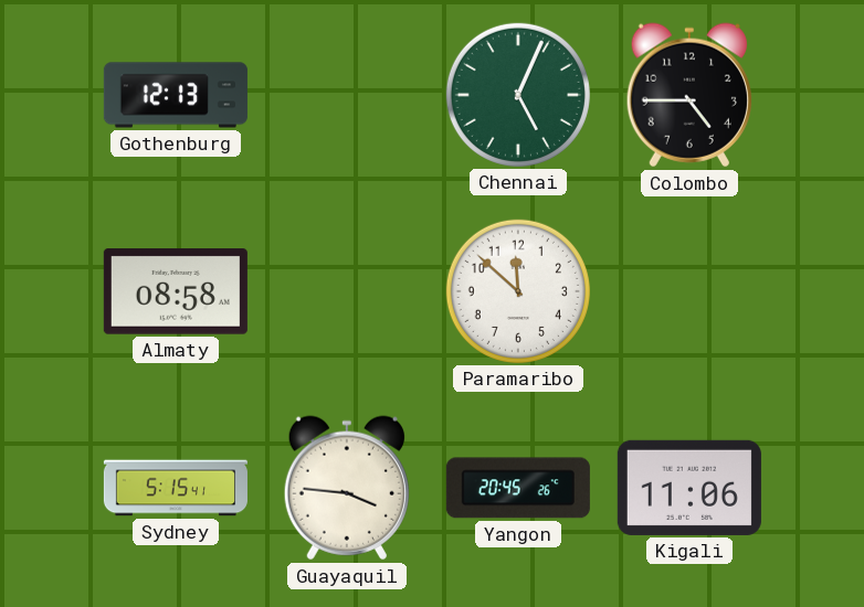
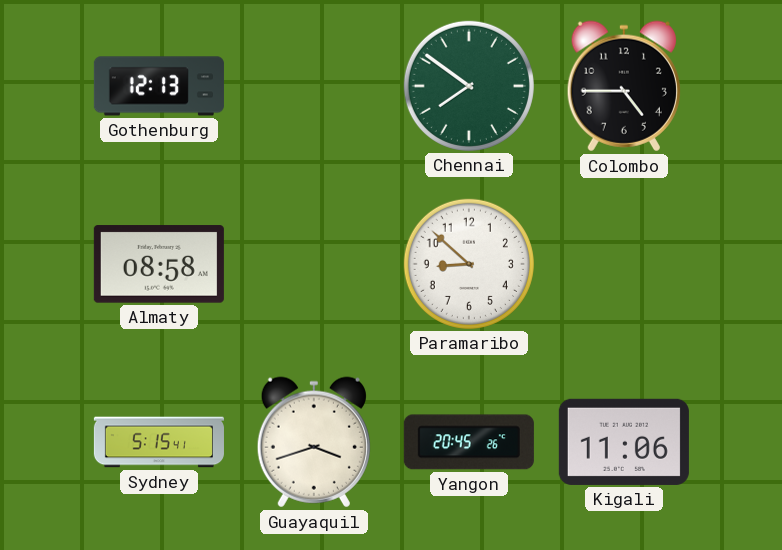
Chennai: 5:04 -> 7:51
Paramaribo: 11:52 -> 8:52
Guayaquil: 3:46 -> 3:42
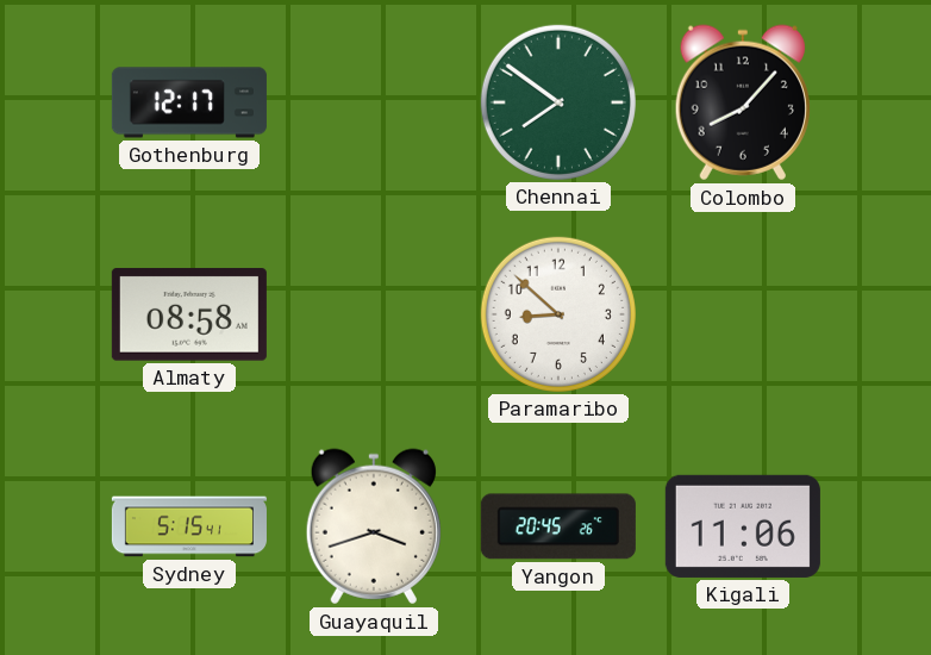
Gothenburg: 12:13 -> 12:17
Colombo: 4:45 -> 8:07
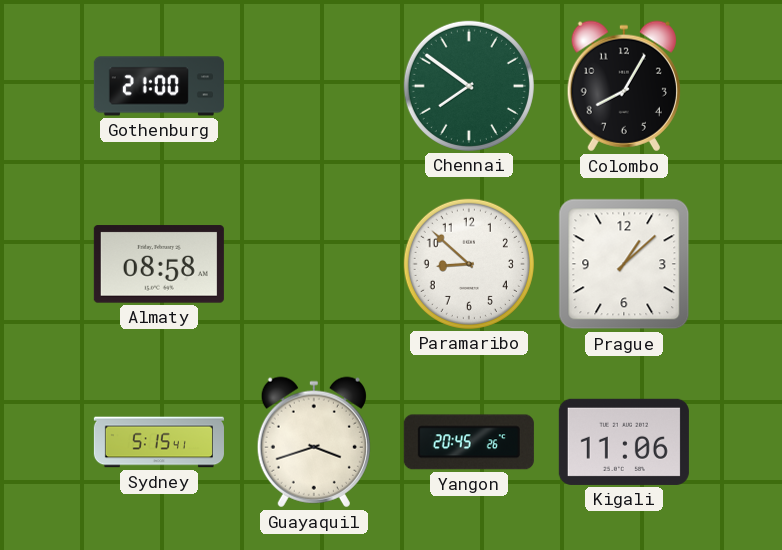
Gothenburg: 12:17 -> 21:00
Colombo: 8:07 -> 8:05
Prague: none -> 1:08
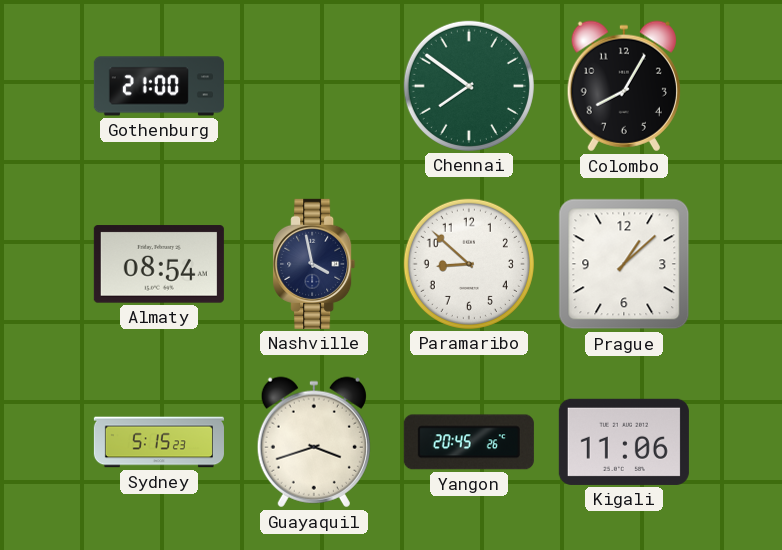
Almaty: 08:58 -> 08:54
Nashville: none -> 3:58
Sydney: 5:15:41 -> 5:15:23
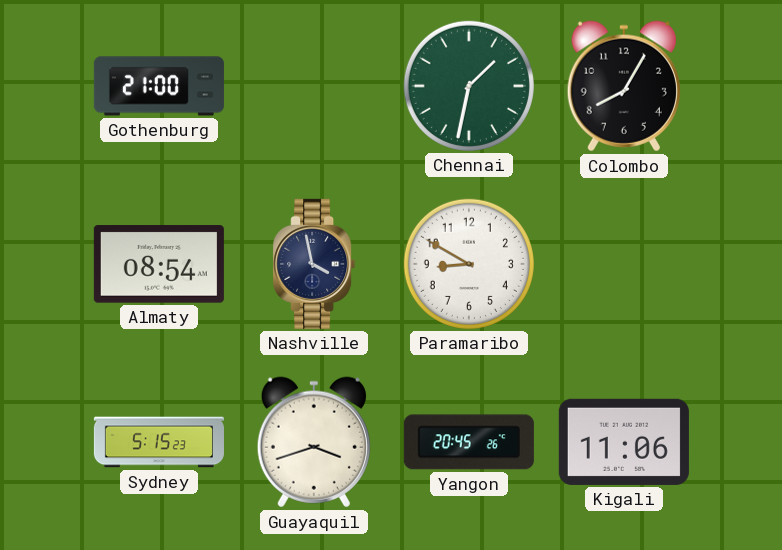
Chennai: 7:51 -> 1:32
Paramaribo: 8:52 -> 8:50
Prague: 1:08 -> none
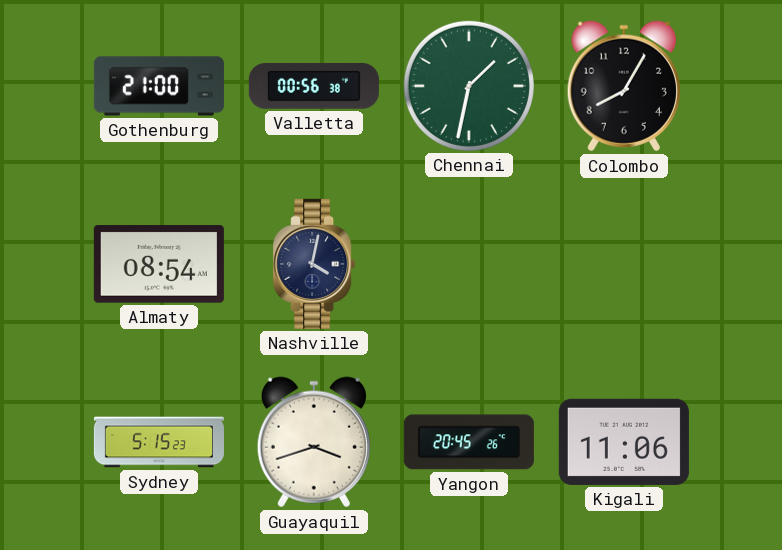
Valletta: none -> 00:56
Nashville: 3:58 -> 4:02
Paramaribo: 8:50 -> none
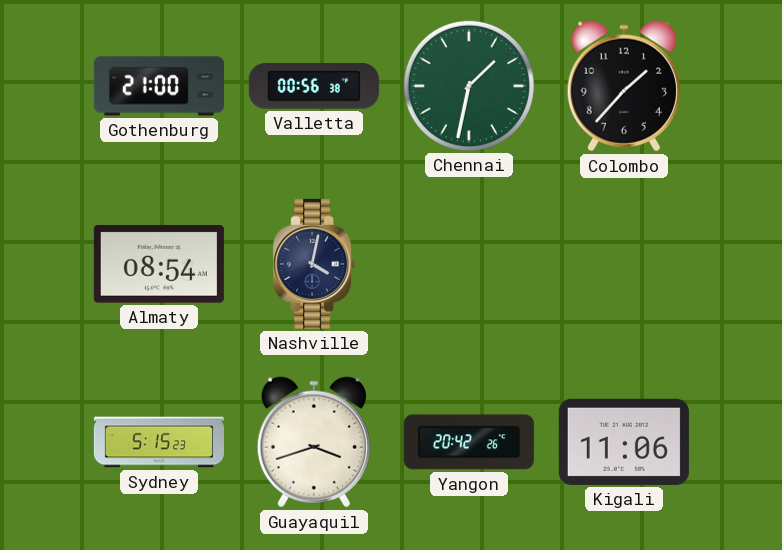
Colombo: 8:05 -> 1:37
Yangon: 20:45 -> 20:42
